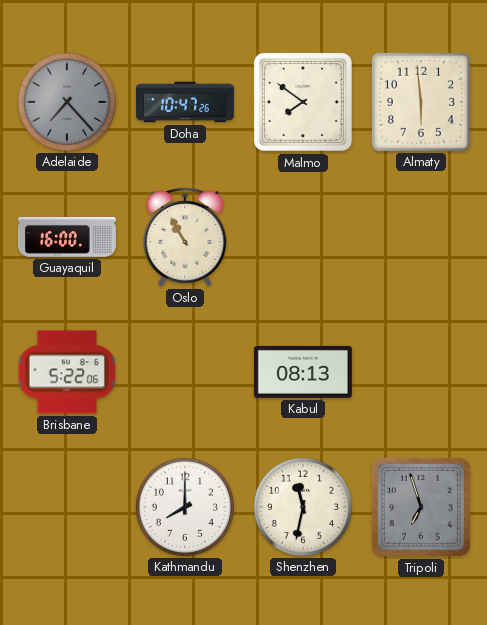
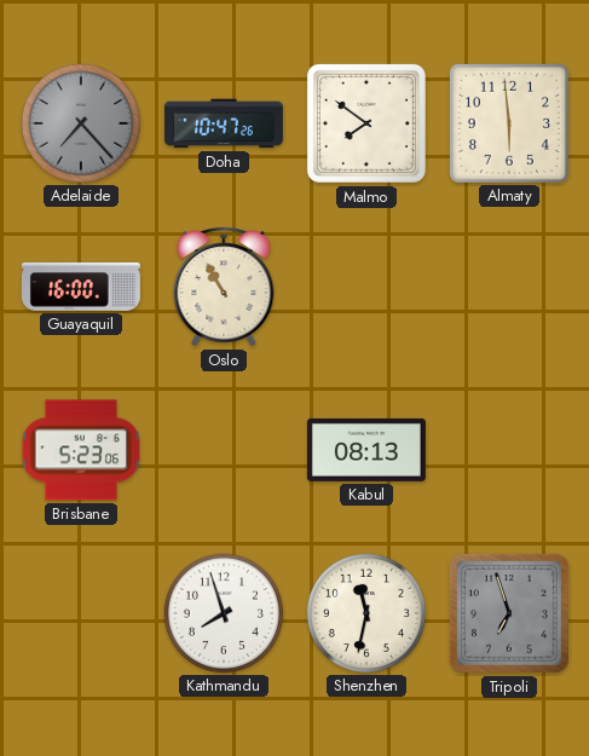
Brisbane: 5:22 -> 5:23
Kathmandu: 8:00 -> 7:57
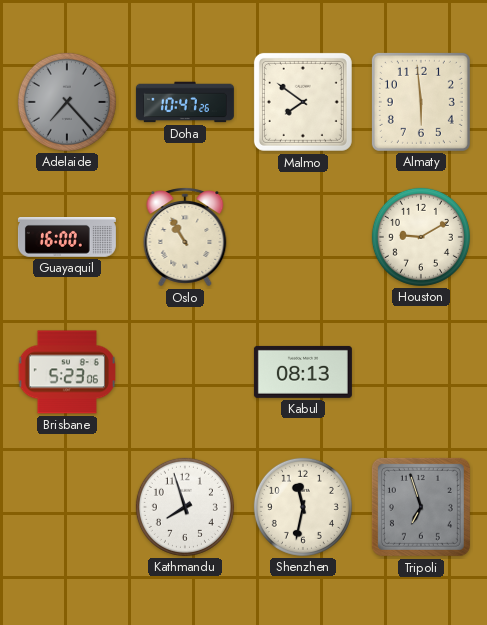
Houston: none -> 9:10
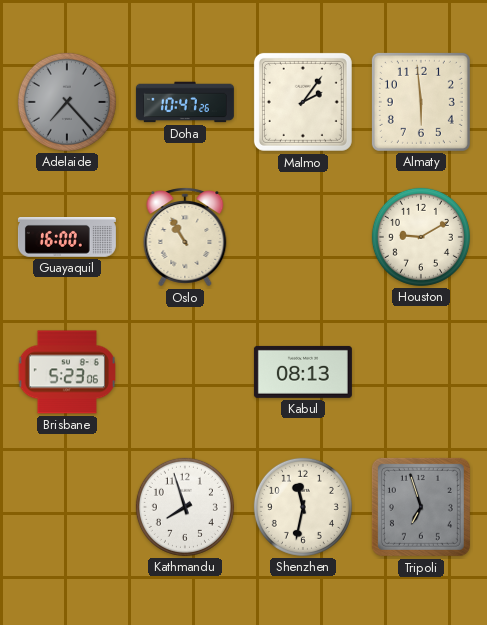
Malmo: 7:51 -> 2:06
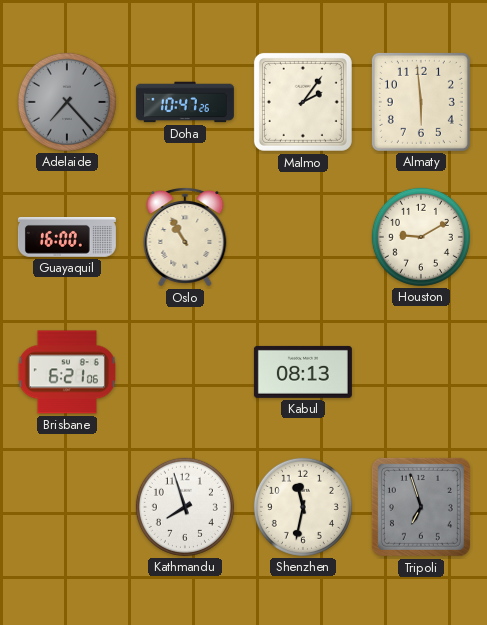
Brisbane: 5:23 -> 6:21
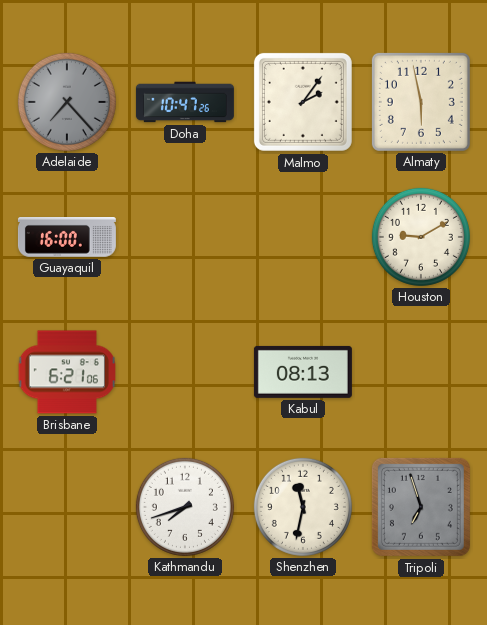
Almaty: 5:59 -> 5:58
Oslo: 10:55 -> none
Kathmandu: 7:57 -> 7:42
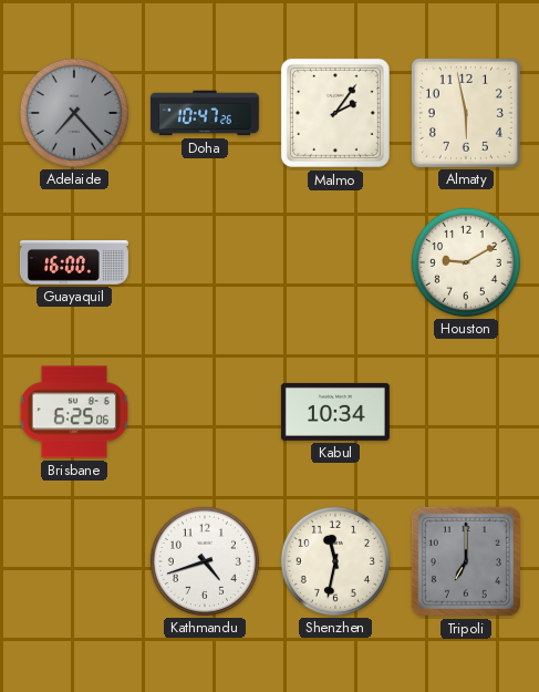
Brisbane: 6:21 -> 6:25
Kabul: 08:13 -> 10:34
Kathmandu: 7:42 -> 4:42
Tripoli: 6:57 -> 7:00
